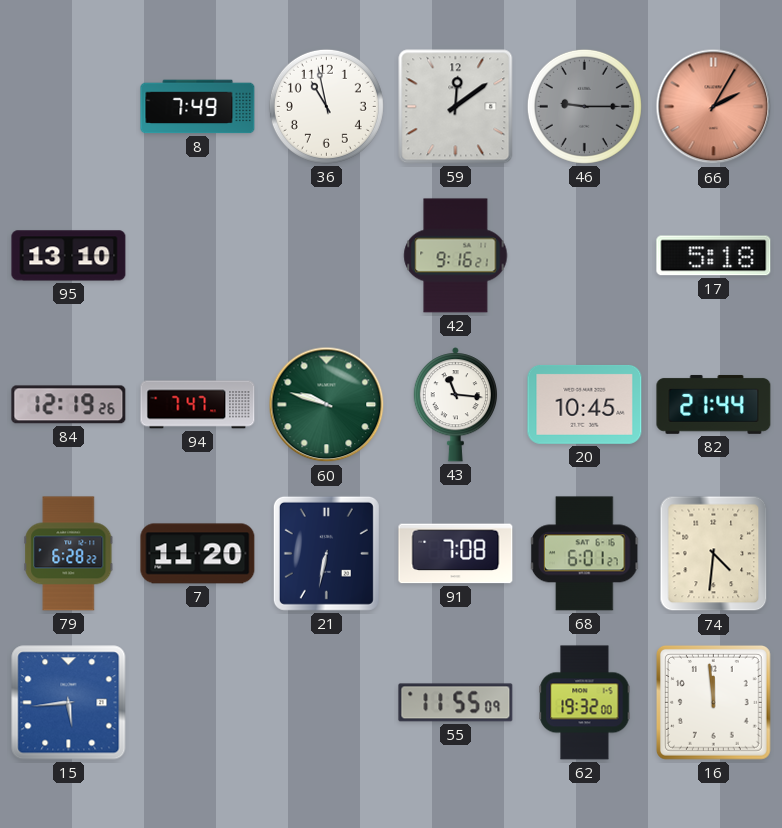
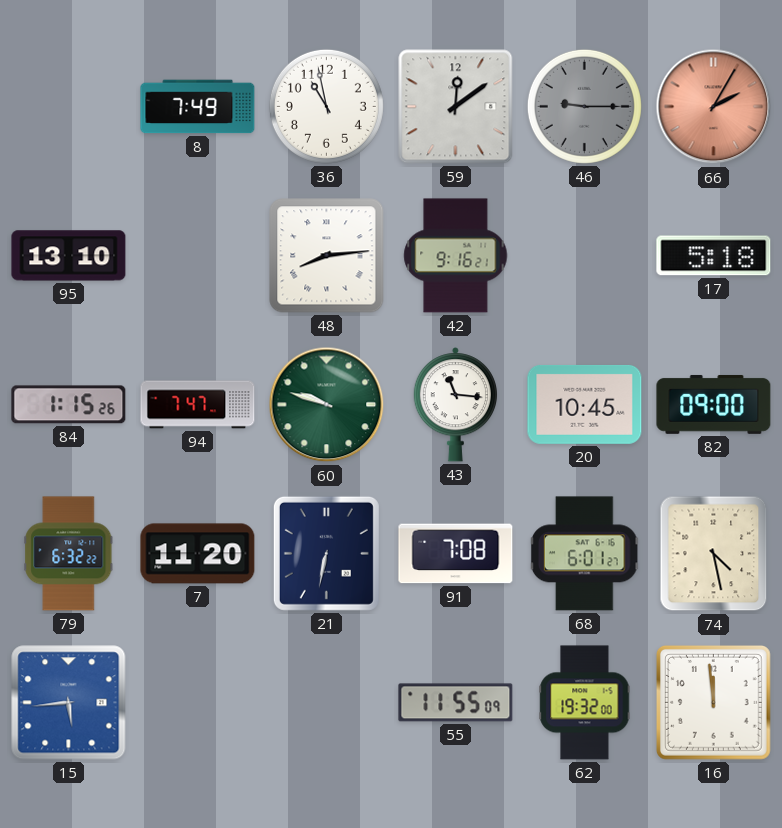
48: none -> 8:14
84: 12:19 -> 1:15
82: 21:44 -> 09:00
79: 6:28 -> 6:32
74: 4:31 -> 4:28
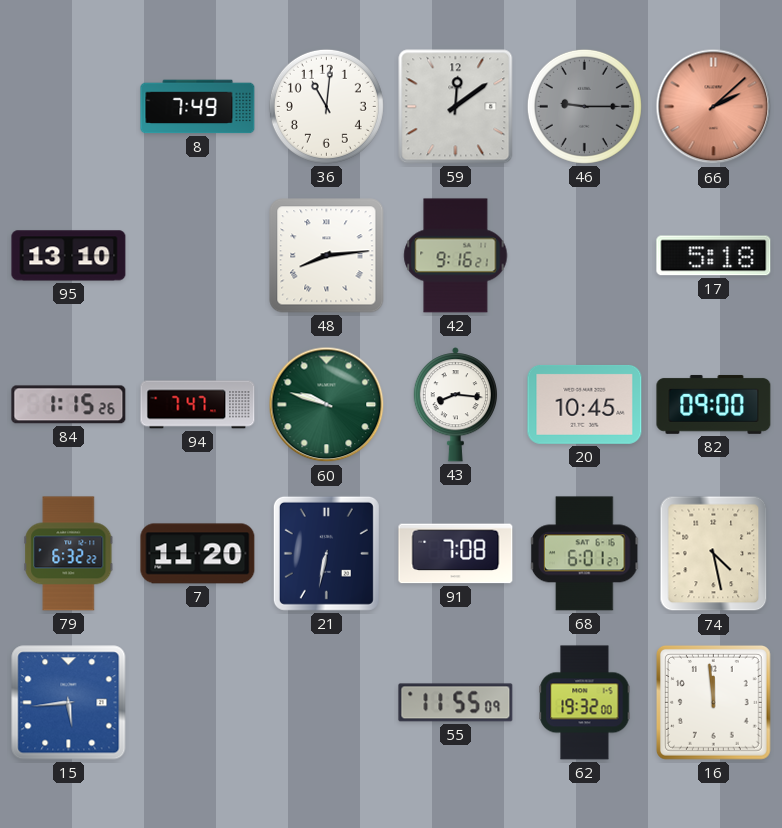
36: 10:58 -> 11:01
66: 2:05 -> 2:08
43: 11:16 -> 8:16
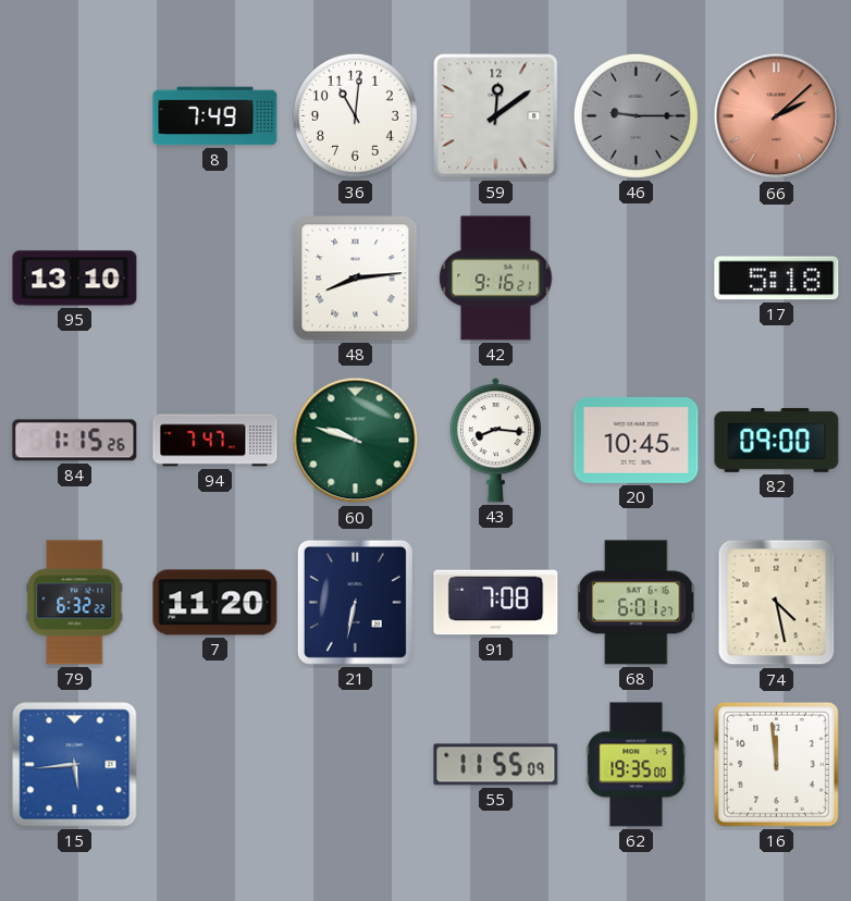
62: 19:32 -> 19:35
